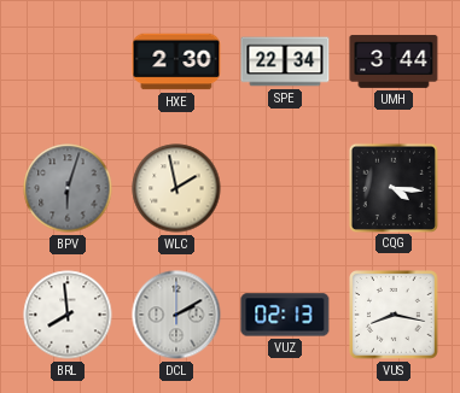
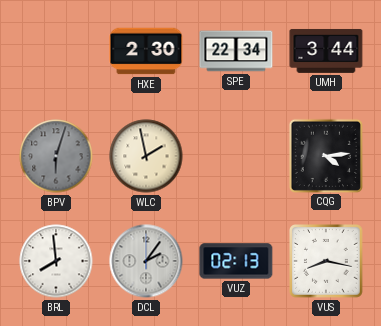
CQG: 4:16 -> 4:14
DCL: 2:10 -> 2:06
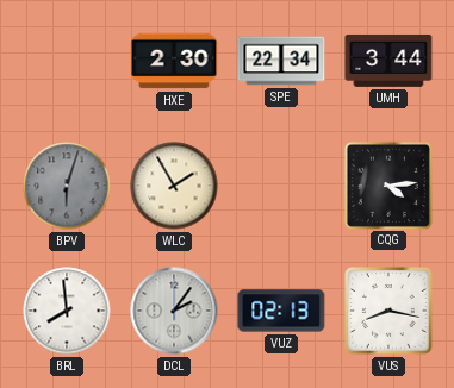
WLC: 1:58 -> 1:55
